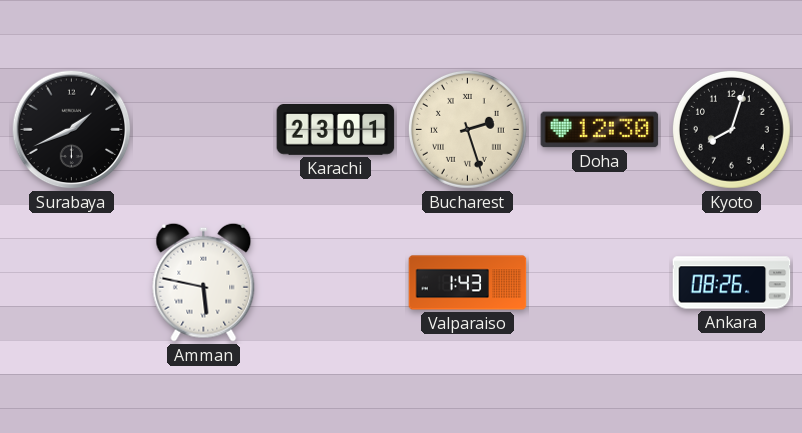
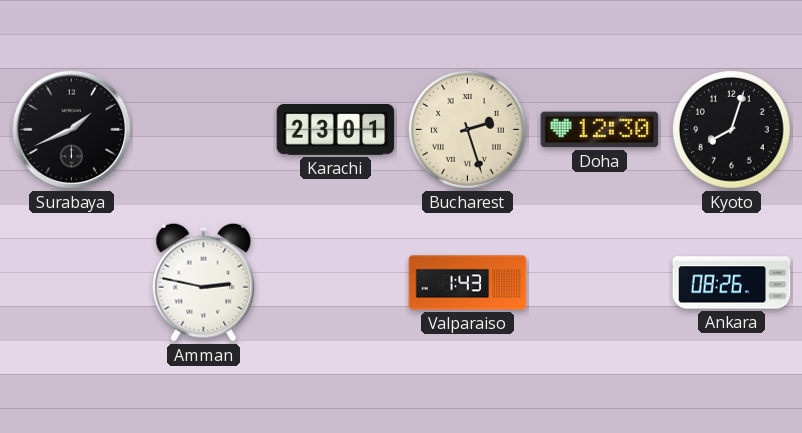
Amman: 5:47 -> 2:47
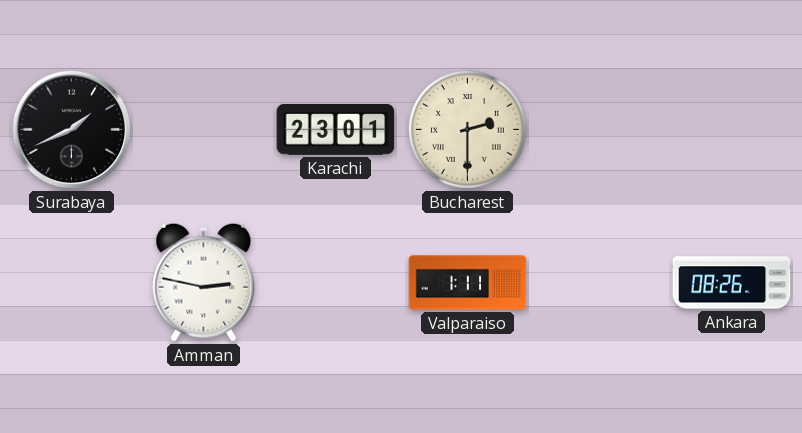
Bucharest: 2:27 -> 2:30
Doha: 12:30 -> none
Kyoto: 8:03 -> none
Valparaiso: 1:43 -> 1:11
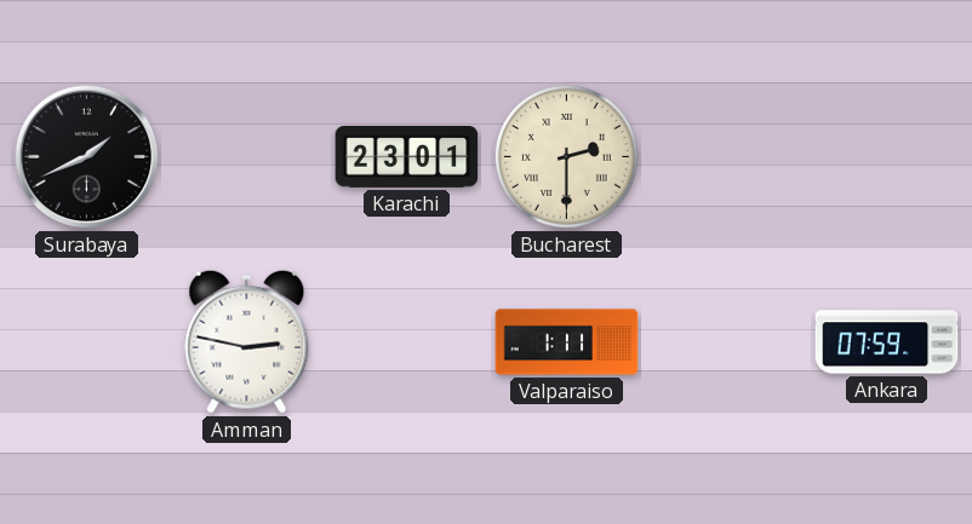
Ankara: 08:26 -> 07:59
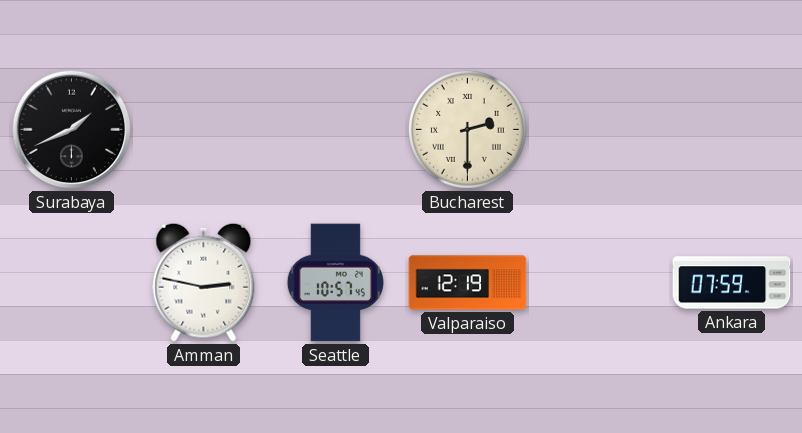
Karachi: 23:01 -> none
Seattle: none -> 10:57
Valparaiso: 1:11 -> 12:19
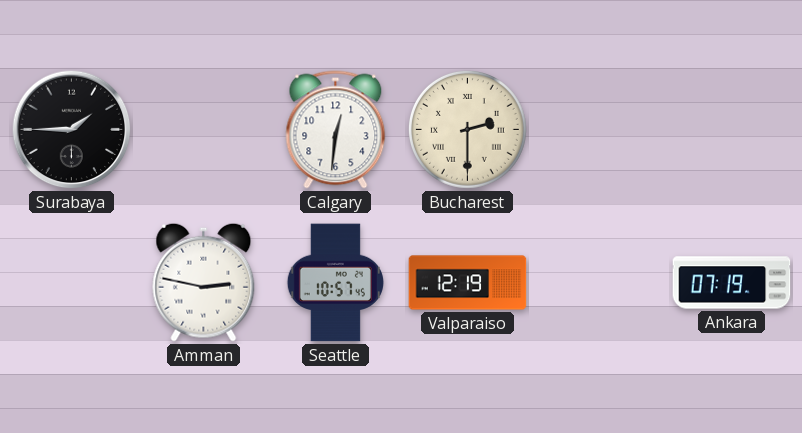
Surabaya: 1:41 -> 1:45
Calgary: none -> 12:31
Ankara: 07:59 -> 07:19
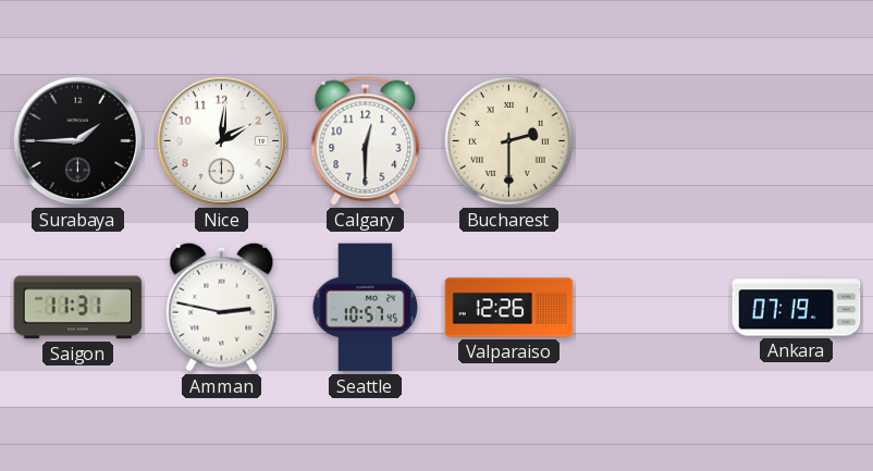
Nice: none -> 2:01
Calgary: 12:31 -> 12:30
Saigon: none -> 11:31
Valparaiso: 12:19 -> 12:26
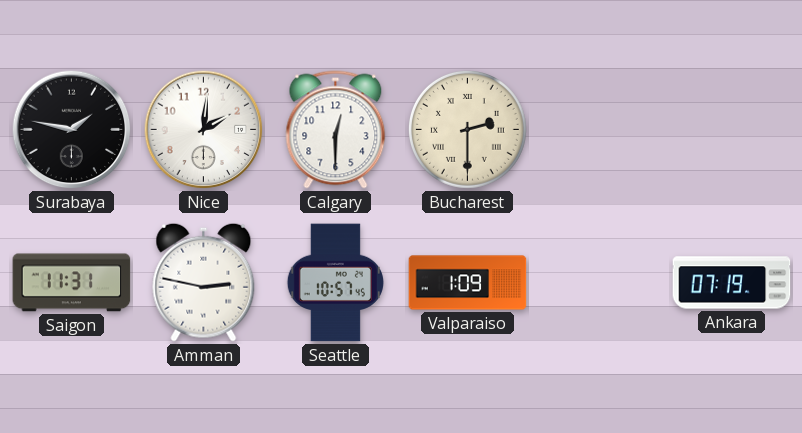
Surabaya: 1:45 -> 1:47
Valparaiso: 12:26 -> 1:09
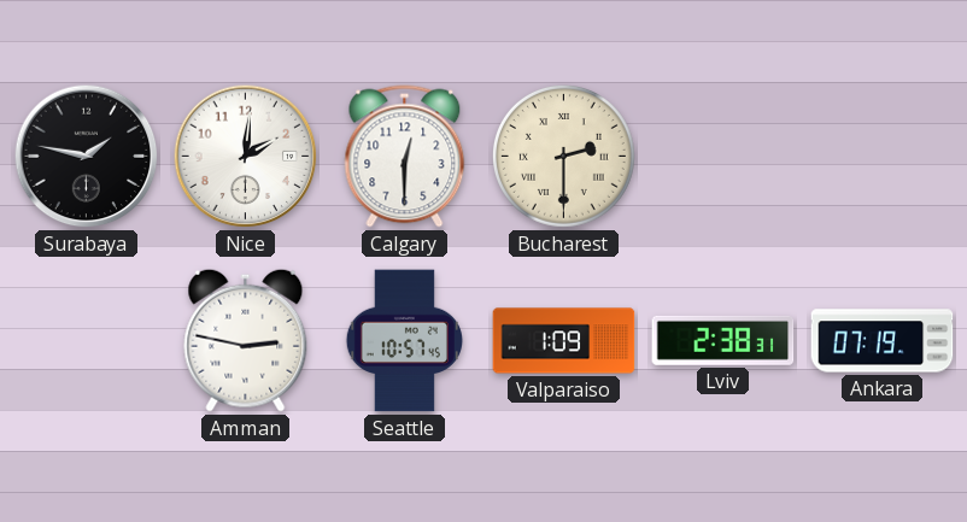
Saigon: 11:31 -> none
Lviv: none -> 2:38
